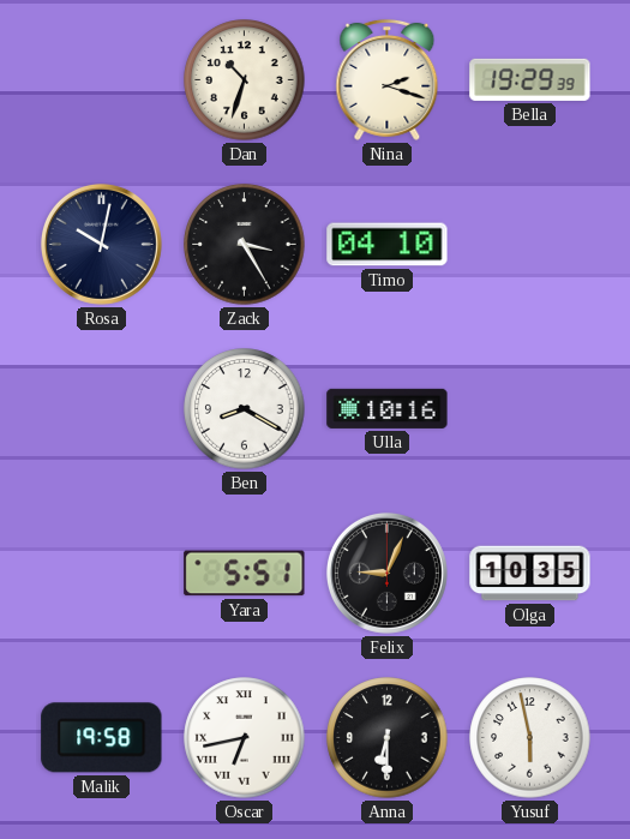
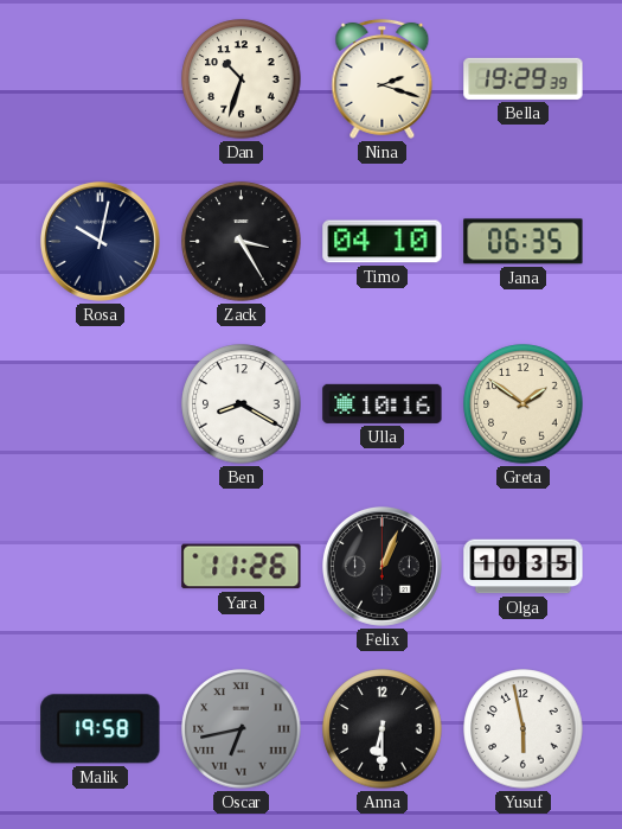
Jana: none -> 06:35
Greta: none -> 1:51
Yara: 5:51 -> 11:26
Felix: 9:04 -> 1:04
Oscar dial: white -> grey
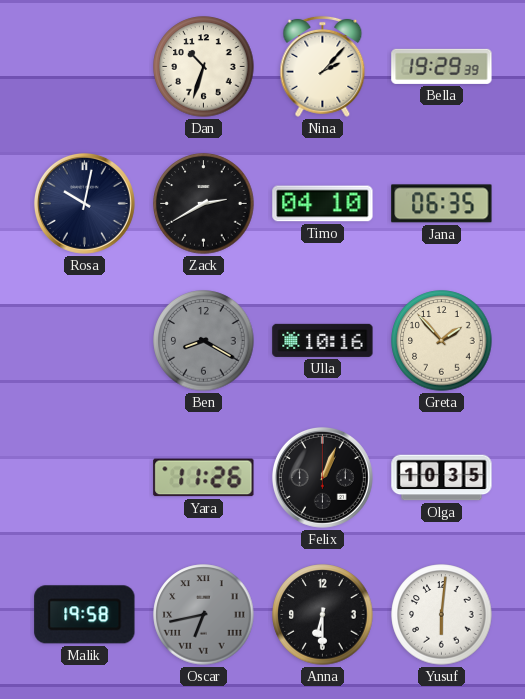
Nina: 2:18 -> 2:07
Zack: 3:25 -> 2:40
Ben dial: white -> grey
Greta: 1:51 -> 1:53
Yusuf: 5:58 -> 6:01
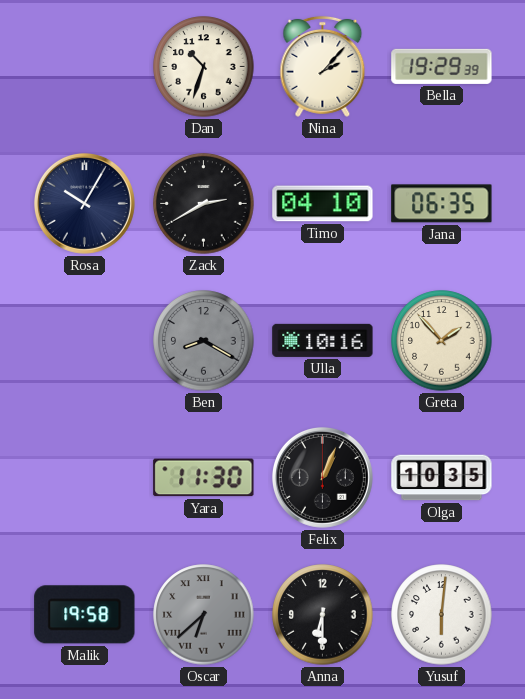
Rosa: 10:02 -> 10:05
Yara: 11:26 -> 11:30
Oscar: 6:43 -> 6:38
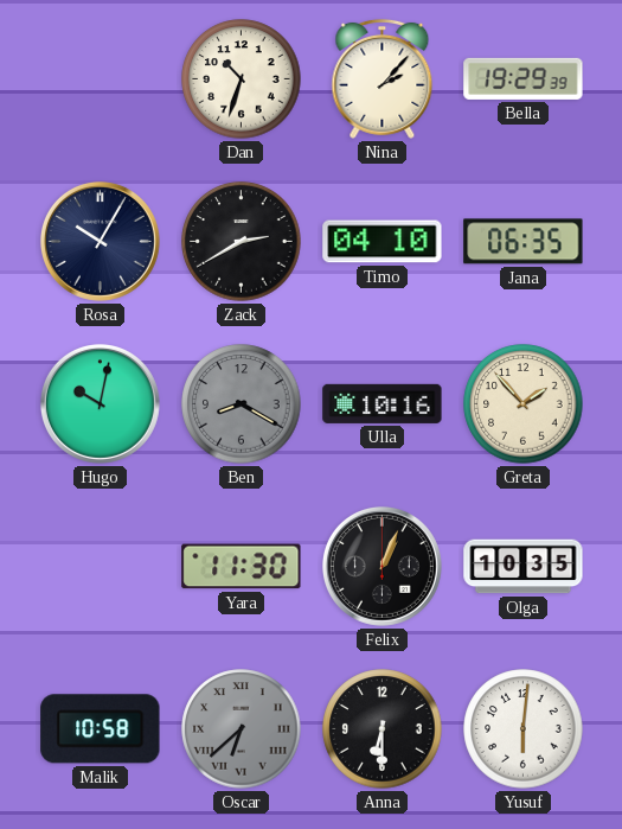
Hugo: none -> 10:02
Malik: 19:58 -> 10:58
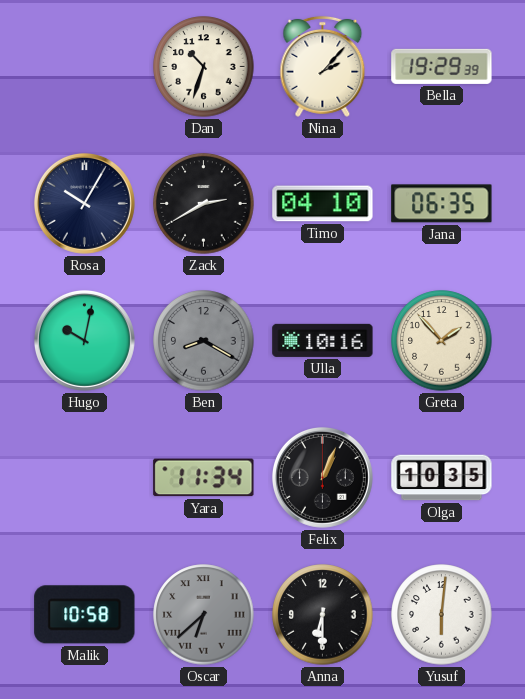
Yara: 11:30 -> 11:34
